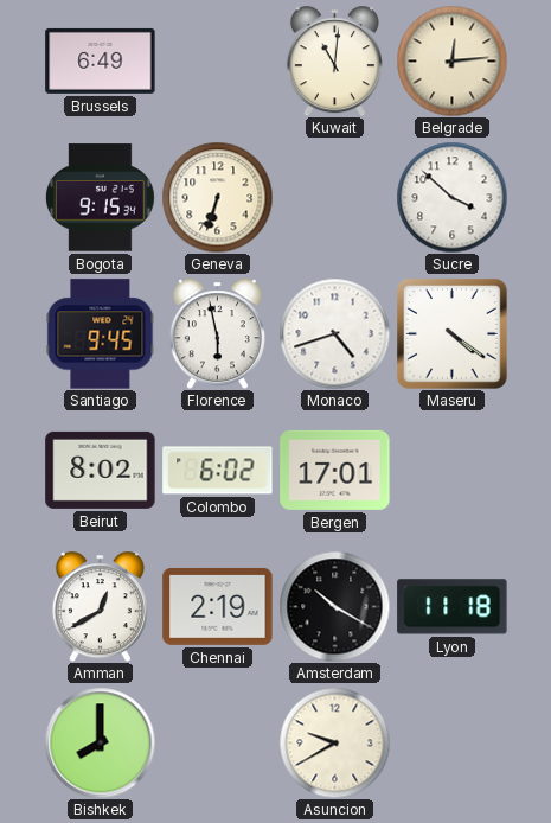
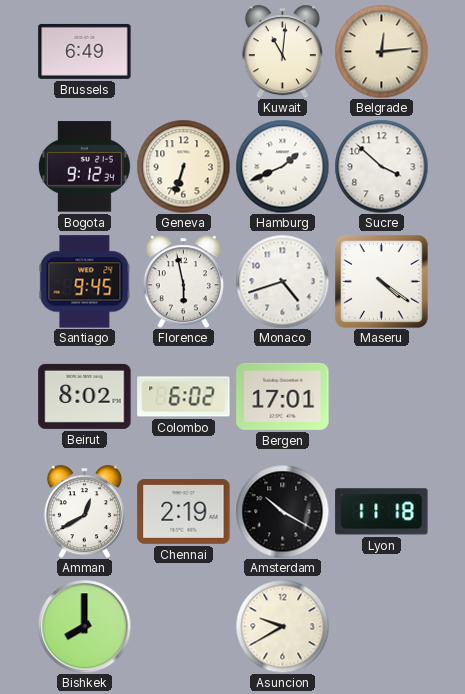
Bogota: 9:15 -> 9:12
Hamburg: none -> 1:41
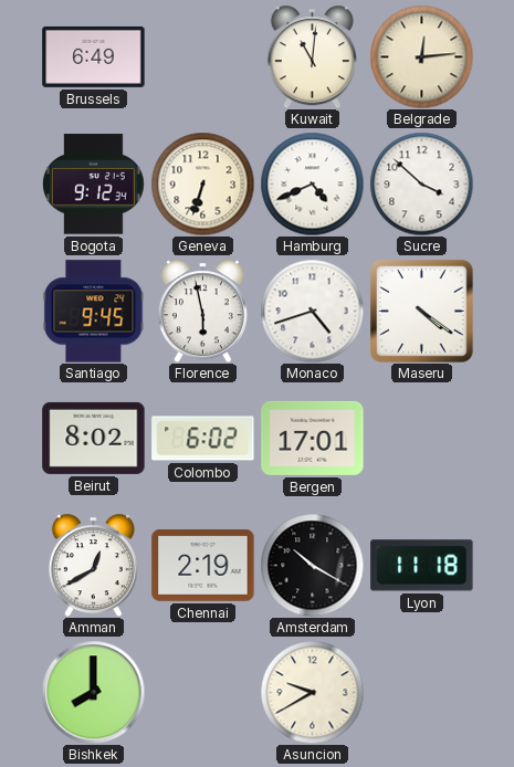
Hamburg: 1:41 -> 4:41
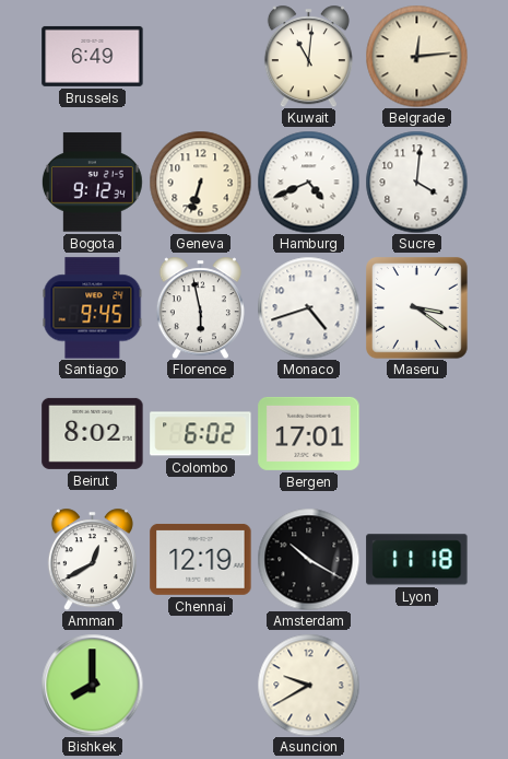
Sucre: 3:52 -> 4:01
Maseru: 4:21 -> 3:21
Chennai: 2:19 -> 12:19
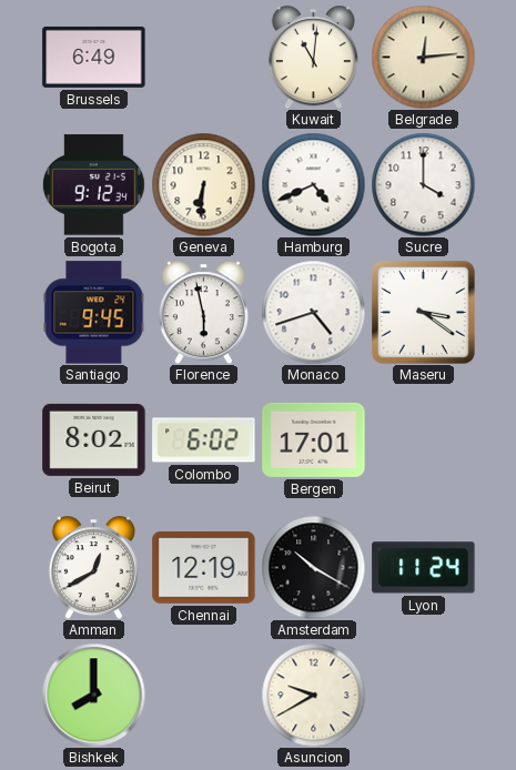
Geneva: 6:33 -> 6:31
Sucre: 4:01 -> 4:00
Lyon: 11:18 -> 11:24
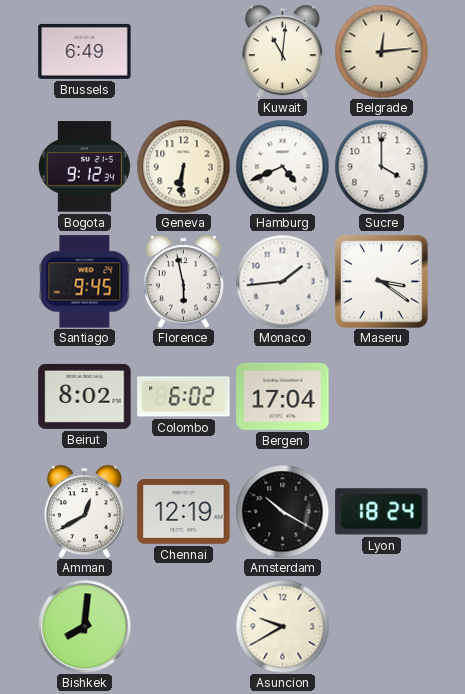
Monaco: 4:42 -> 1:44
Bergen: 17:01 -> 17:04
Lyon: 11:24 -> 18:24
Bishkek: 8:00 -> 8:01
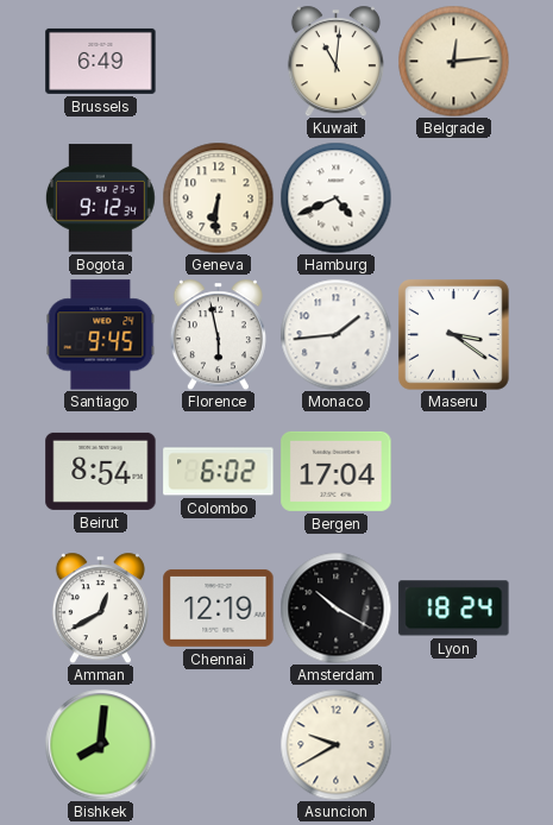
Sucre: 4:00 -> none
Beirut: 8:02 -> 8:54
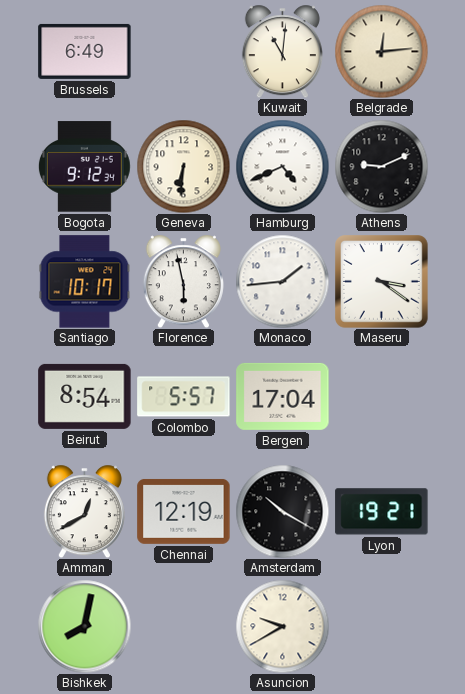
Athens: none -> 9:11
Santiago: 9:45 -> 10:17
Colombo: 6:02 -> 5:57
Lyon: 18:24 -> 19:21
Bishkek: 8:01 -> 8:02
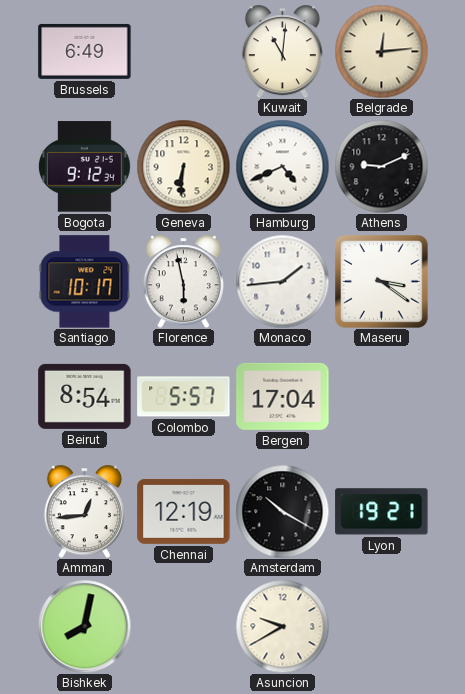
Amman: 12:40 -> 12:44
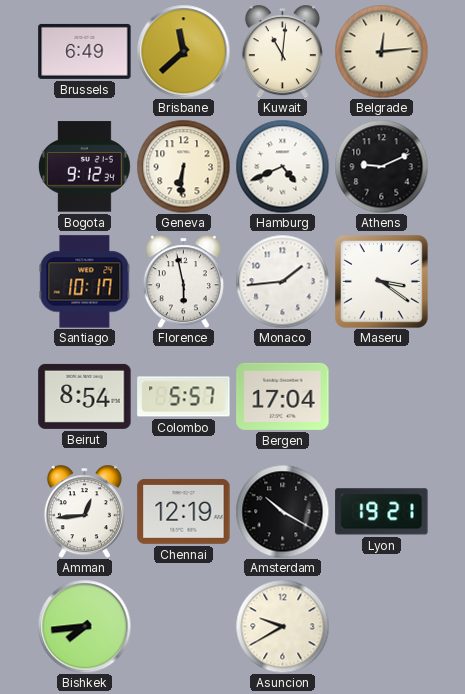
Brisbane: none -> 11:38
Bishkek: 8:02 -> 7:44
